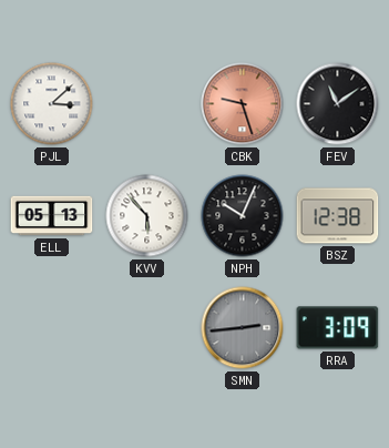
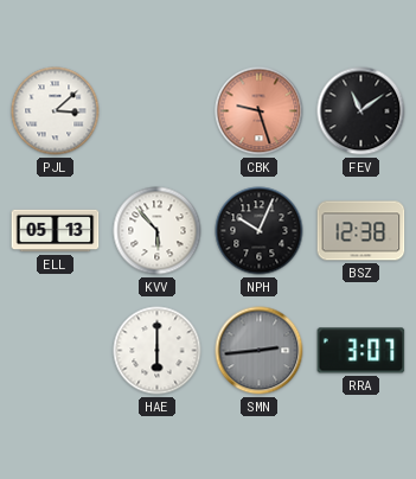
HAE: none -> 6:00
RRA: 3:09 -> 3:07
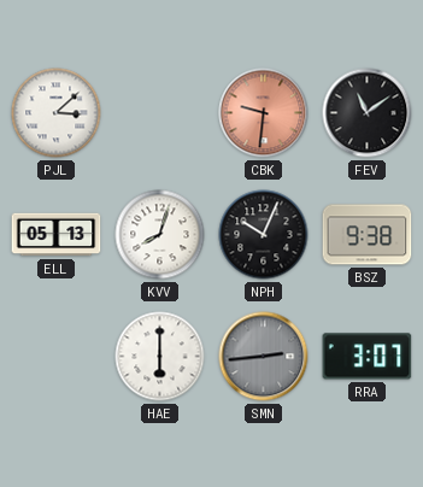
CBK: 9:27 -> 9:31
KVV: 5:53 -> 8:03
BSZ: 12:38 -> 9:38
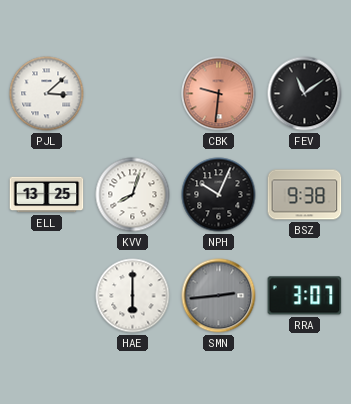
ELL: 05:13 -> 13:25
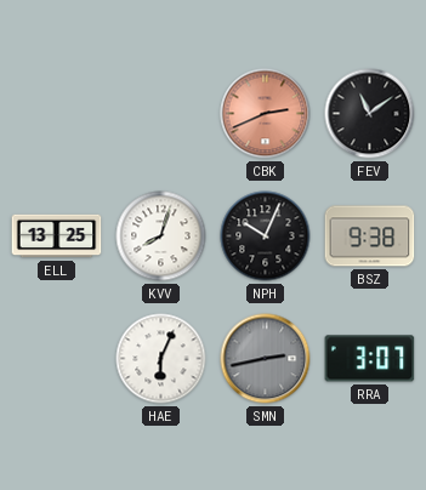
PJL: 3:08 -> none
CBK: 9:31 -> 2:41
HAE: 6:00 -> 6:04
SMN: 2:44 -> 2:43
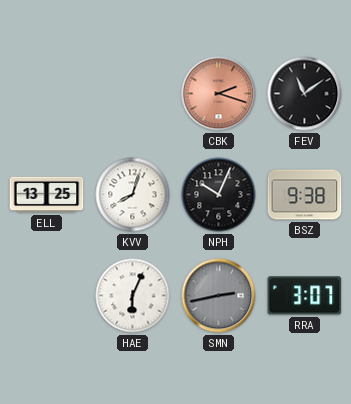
CBK: 2:41 -> 2:18
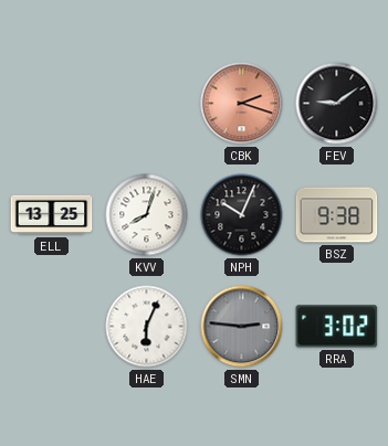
FEV: 11:09 -> 9:09
SMN: 2:43 -> 2:46
RRA: 3:07 -> 3:02
